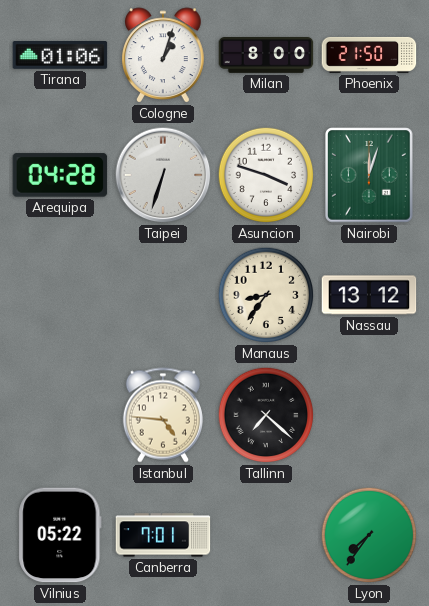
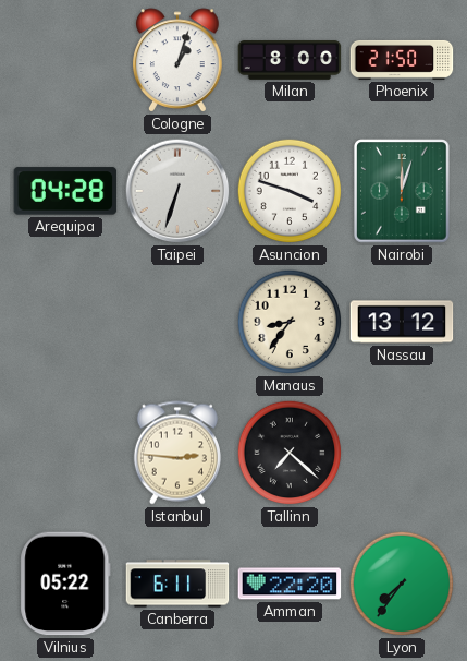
Tirana: 01:06 -> none
Istanbul: 4:46 -> 2:46
Canberra: 7:01 -> 6:11
Amman: none -> 22:20
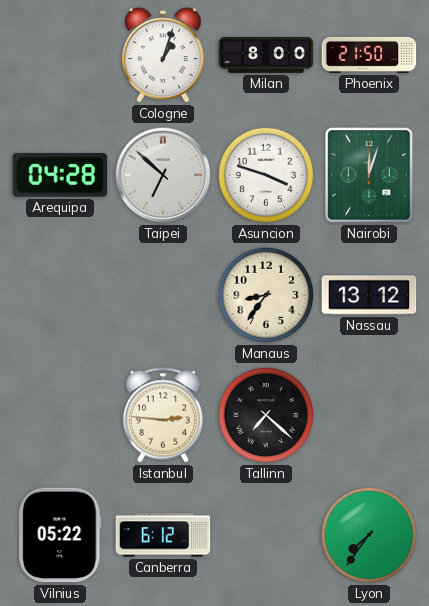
Taipei: 6:33 -> 6:52
Canberra: 6:11 -> 6:12
Amman: 22:20 -> none
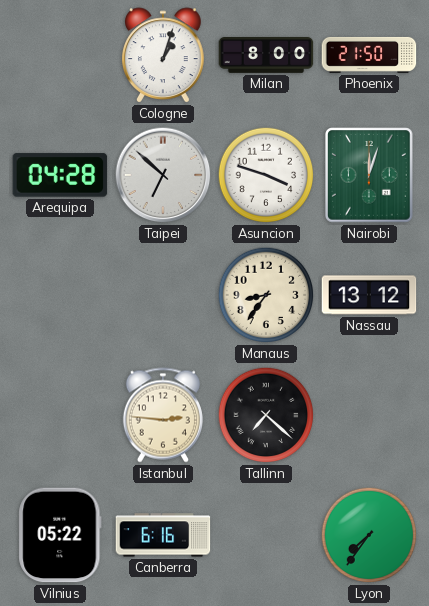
Canberra: 6:12 -> 6:16
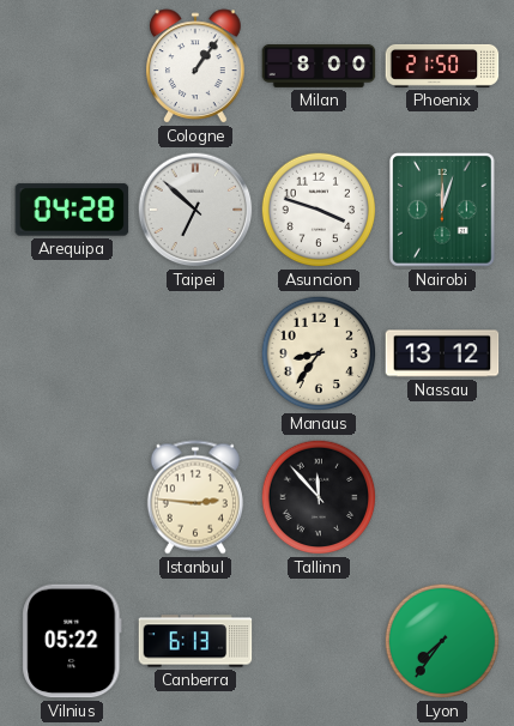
Cologne: 1:03 -> 1:06
Tallinn: 7:22 -> 11:53
Canberra: 6:16 -> 6:13
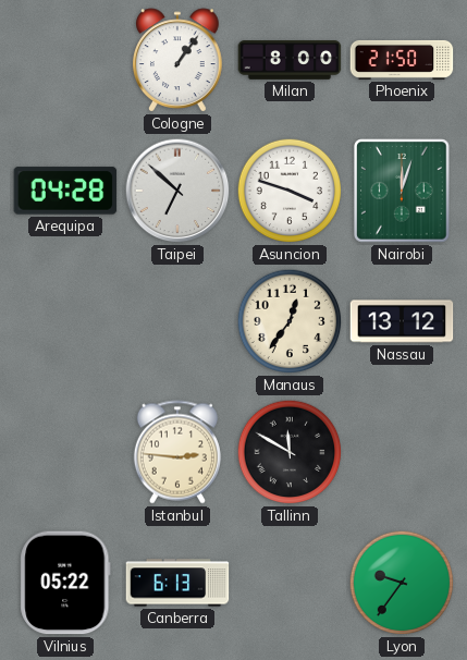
Manaus: 8:36 -> 12:36
Tallinn: 11:53 -> 11:50
Lyon: 7:36 -> 9:36
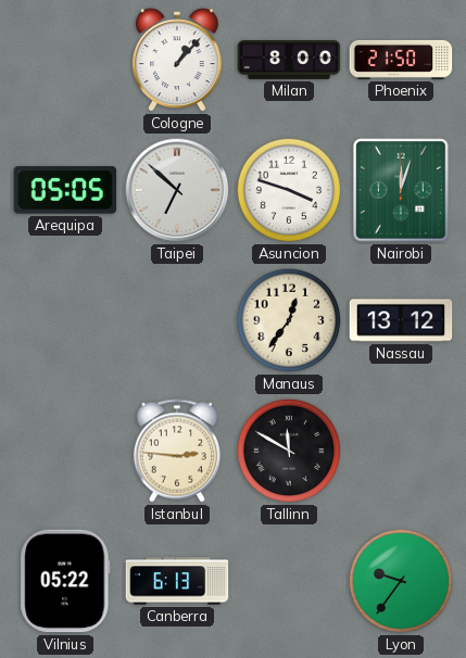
Cologne: 1:06 -> 1:07
Arequipa: 04:28 -> 05:05
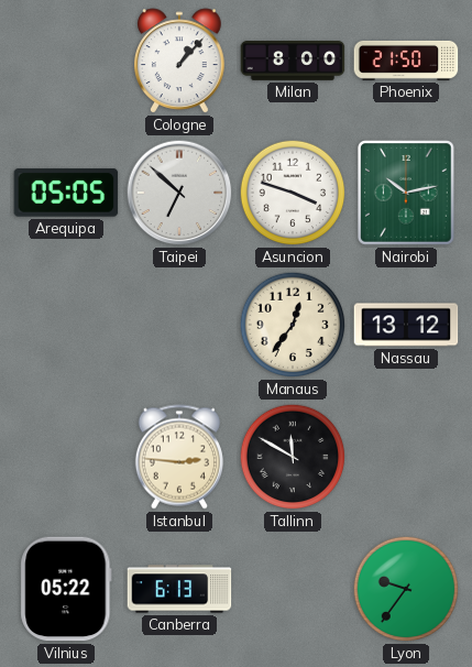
Nairobi: 12:03 -> 10:13
